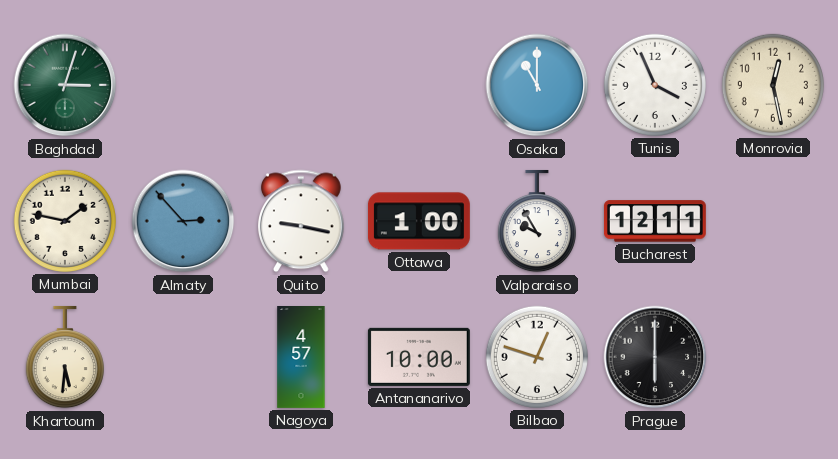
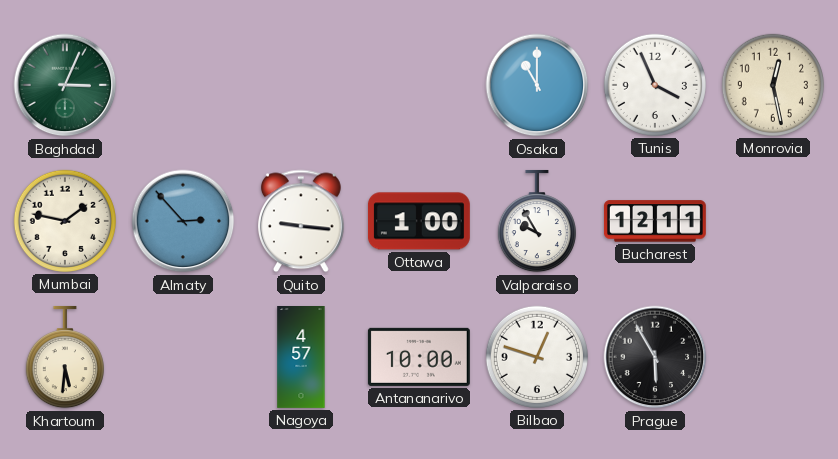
Baghdad: 3:03 -> 3:04
Quito: 9:17 -> 9:16
Prague: 6:00 -> 5:55
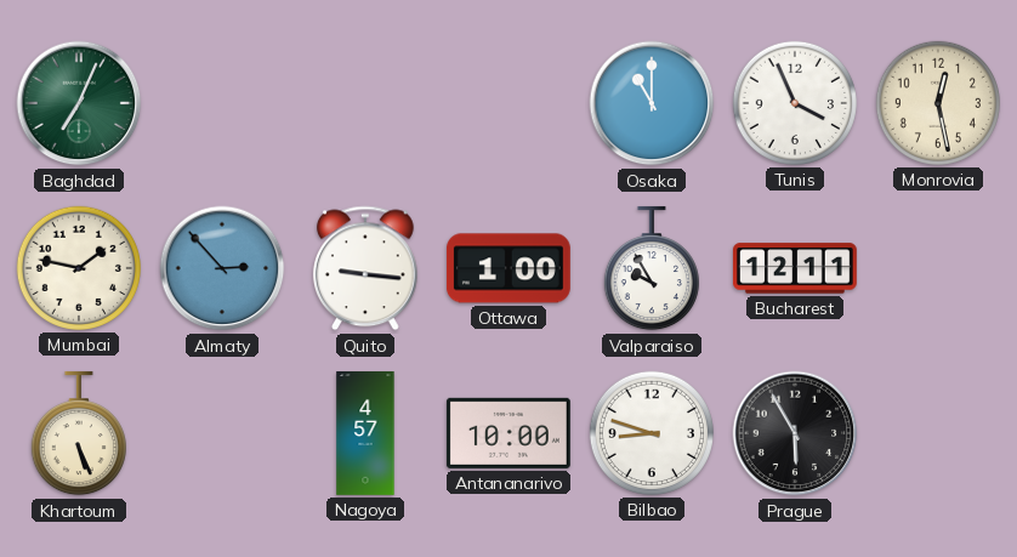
Baghdad: 3:04 -> 7:04
Khartoum: 5:31 -> 5:26
Bilbao: 12:48 -> 8:48
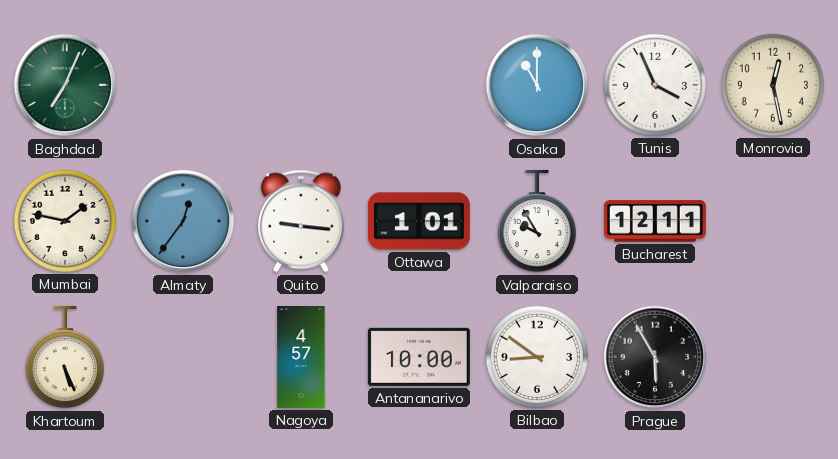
Almaty: 2:53 -> 12:36
Ottawa: 1:00 -> 1:01
Bilbao: 8:48 -> 8:51
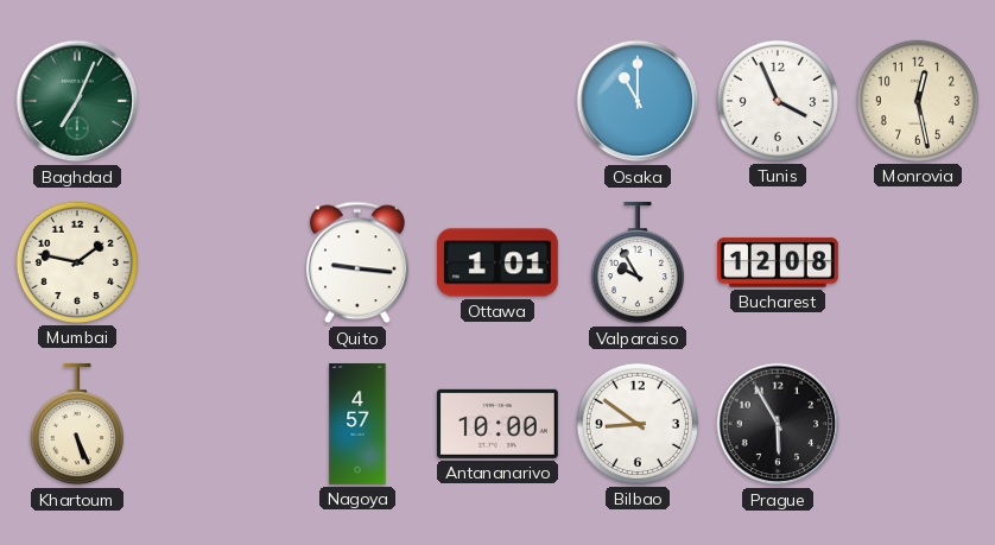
Almaty: 12:36 -> none
Bucharest: 12:11 -> 12:08
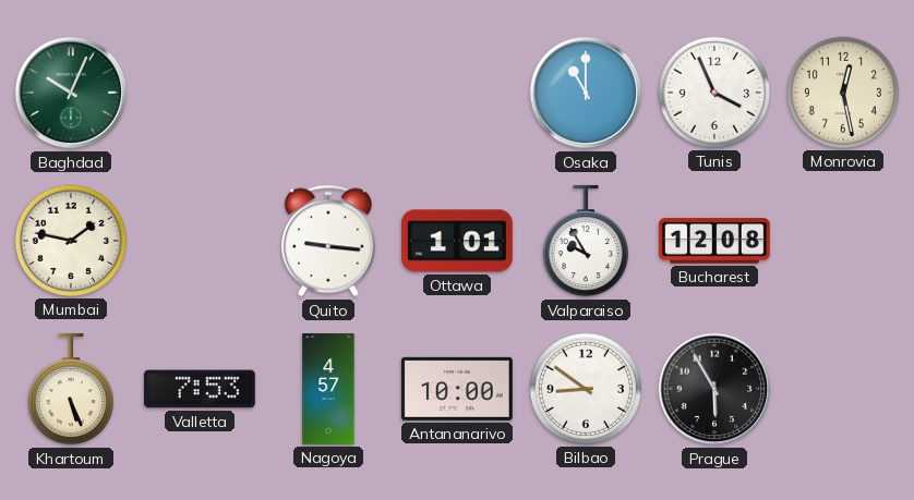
Baghdad: 7:04 -> 10:04
Valletta: none -> 7:53
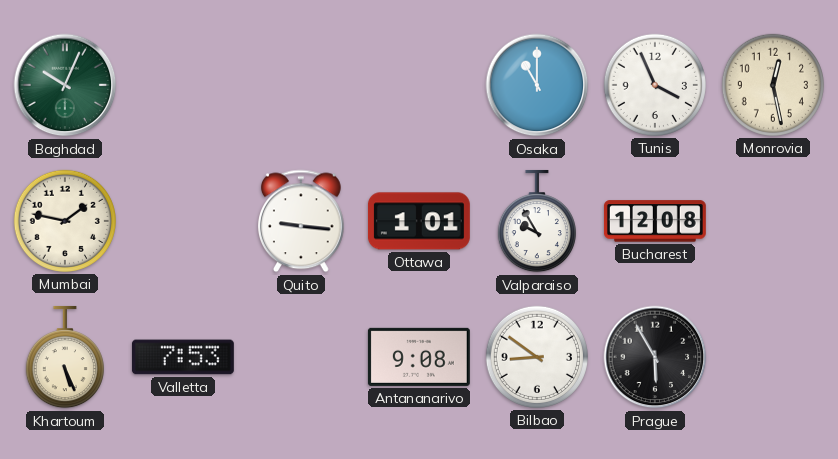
Nagoya: 4:57 -> none
Antananarivo: 10:00 -> 9:08
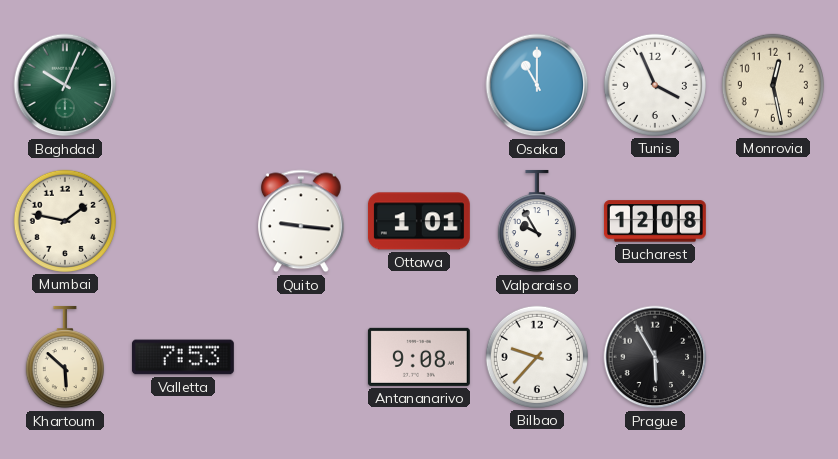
Khartoum: 5:26 -> 5:52
Bilbao: 8:51 -> 9:37
